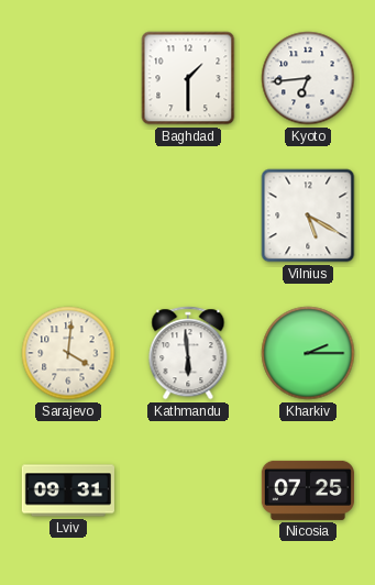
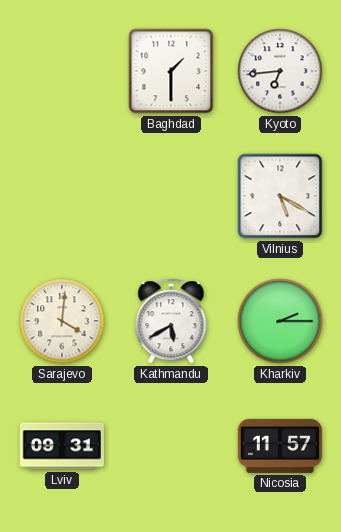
Kathmandu: 5:59 -> 5:40
Nicosia: 07:25 -> 11:57
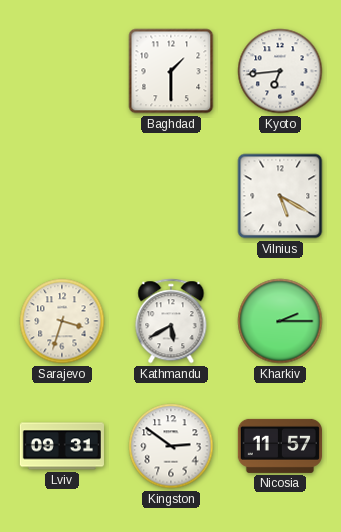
Sarajevo: 4:01 -> 3:33
Kingston: none -> 2:51
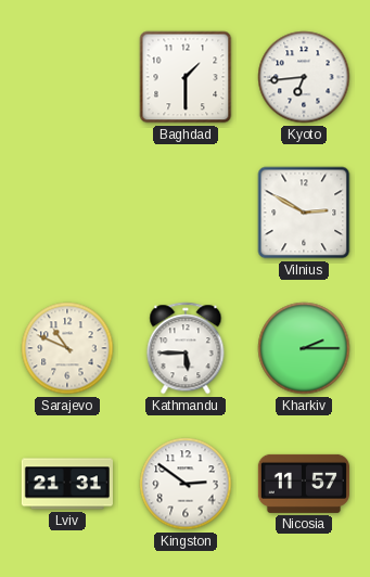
Vilnius: 5:20 -> 2:50
Sarajevo: 3:33 -> 10:49
Kathmandu: 5:40 -> 5:45
Lviv: 09:31 -> 21:31
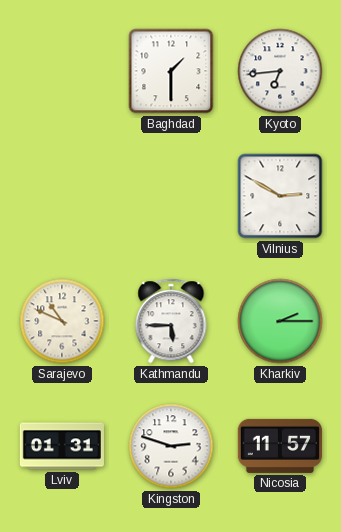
Lviv: 21:31 -> 01:31
Kingston: 2:51 -> 2:48
